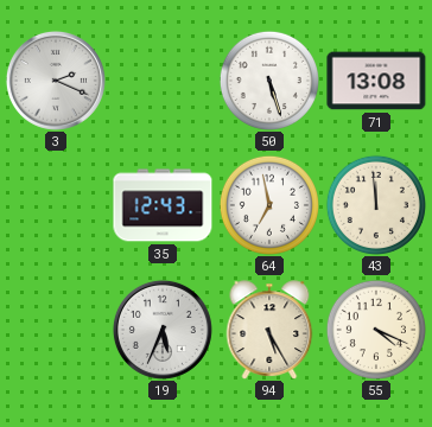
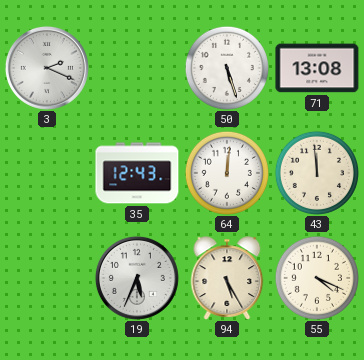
64: 6:58 -> 12:01
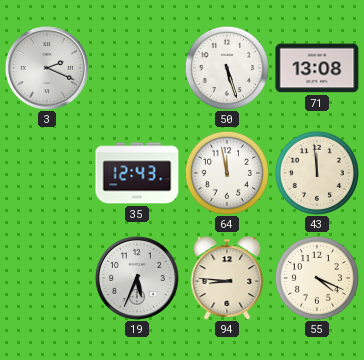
64: 12:01 -> 11:58
94: 5:25 -> 8:46
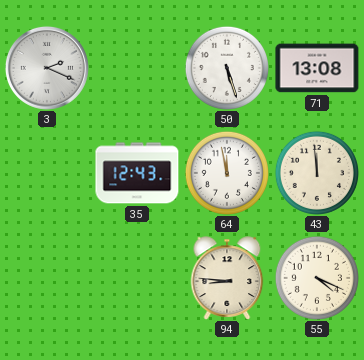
19: 5:34 -> none
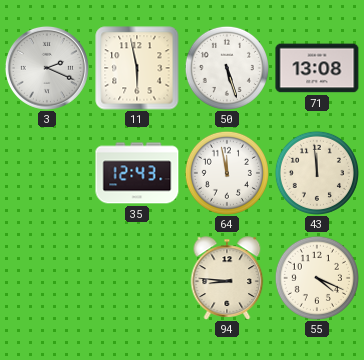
11: none -> 5:58
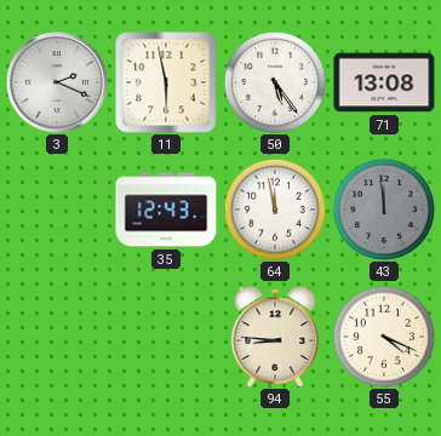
50: 5:27 -> 5:24
43 dial: cream -> grey
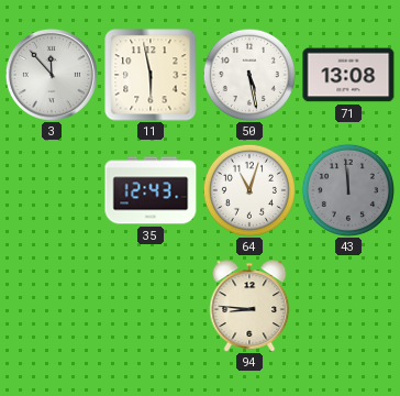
3: 2:19 -> 11:53
50: 5:24 -> 5:28
64: 11:58 -> 11:03
55: 4:19 -> none
